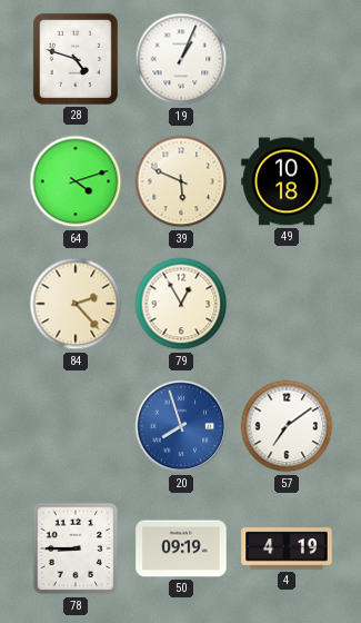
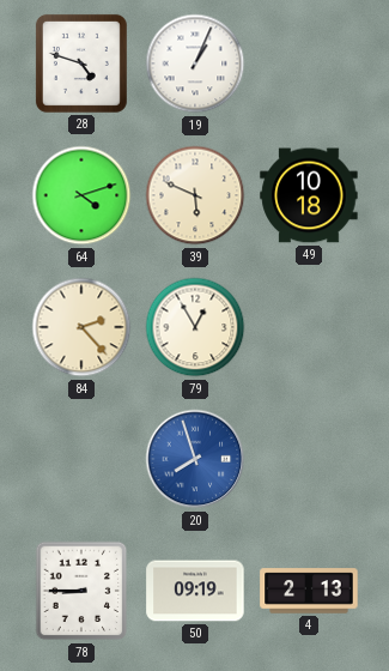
57: 7:09 -> none
4: 4:19 -> 2:13
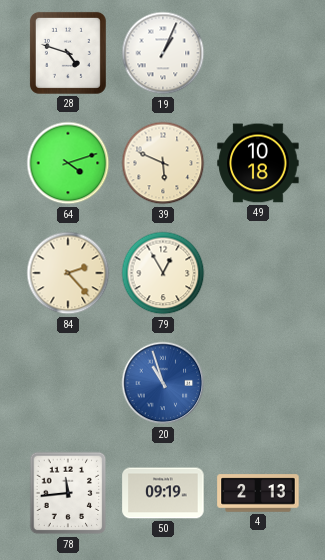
20: 7:57 -> 10:57
78: 8:45 -> 11:44
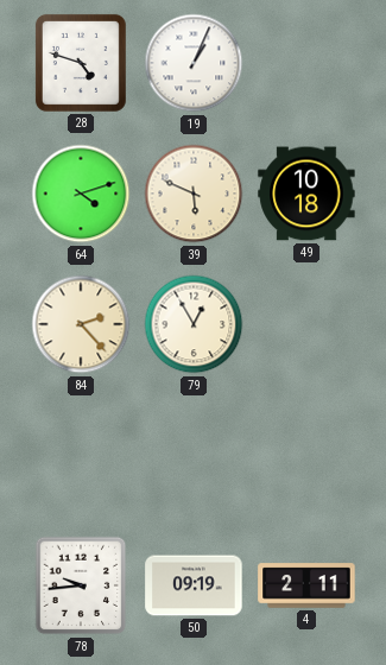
20: 10:57 -> none
78: 11:44 -> 9:44
4: 2:13 -> 2:11
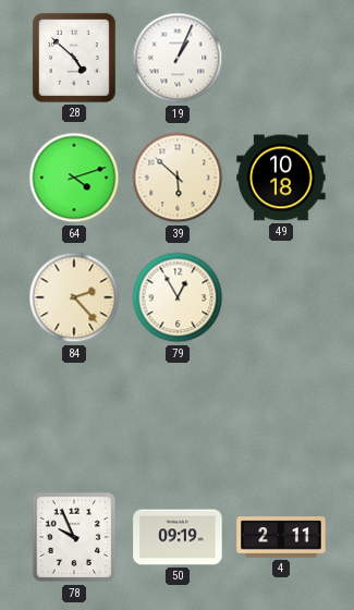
28: 4:48 -> 4:52
39: 5:49 -> 5:52
78: 9:44 -> 9:56
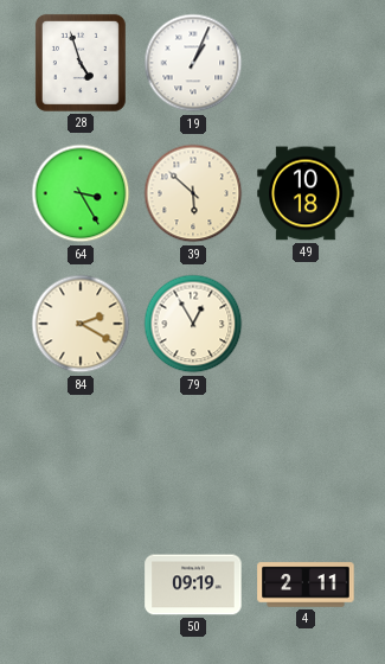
28: 4:52 -> 4:57
64: 4:12 -> 3:25
84: 2:23 -> 2:20
78: 9:56 -> none
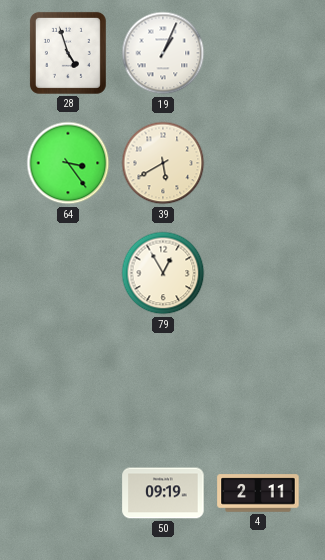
64: 3:25 -> 3:24
39: 5:52 -> 5:40
49: 10:18 -> none
84: 2:20 -> none
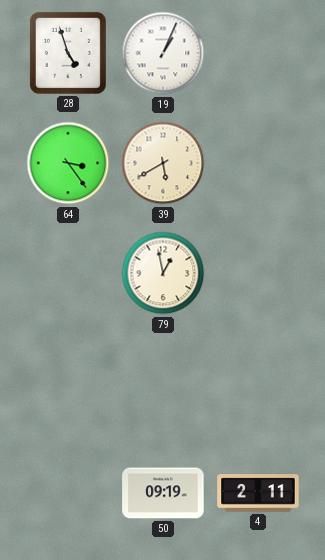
79: 12:55 -> 12:58
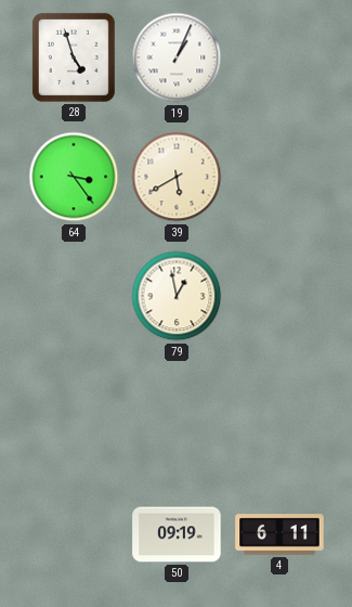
4: 2:11 -> 6:11
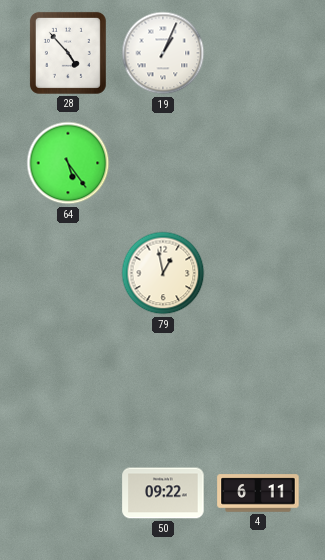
28: 4:57 -> 4:53
64: 3:24 -> 5:24
39: 5:40 -> none
50: 09:19 -> 09:22
